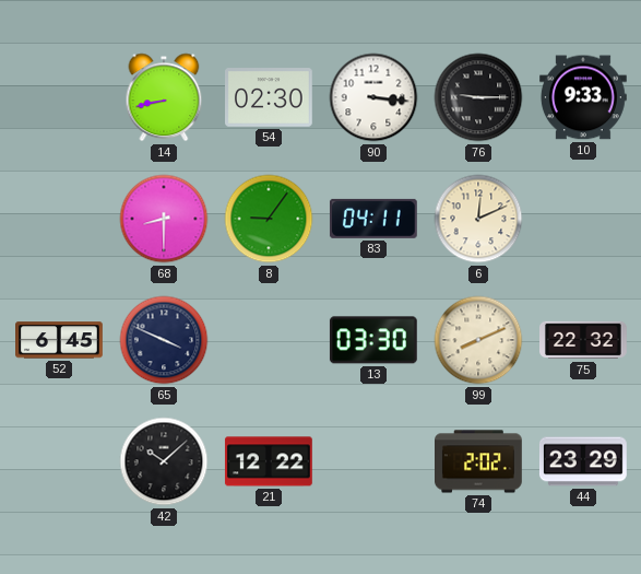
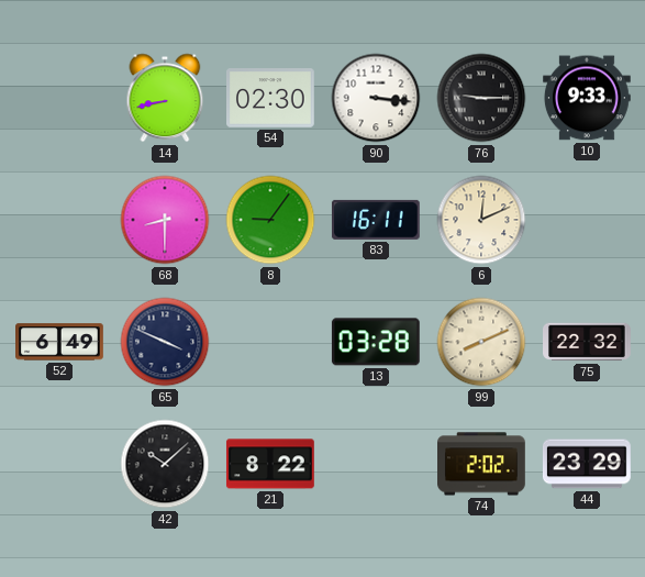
83: 04:11 -> 16:11
52: 6:45 -> 6:49
13: 03:30 -> 03:28
21: 12:22 -> 8:22
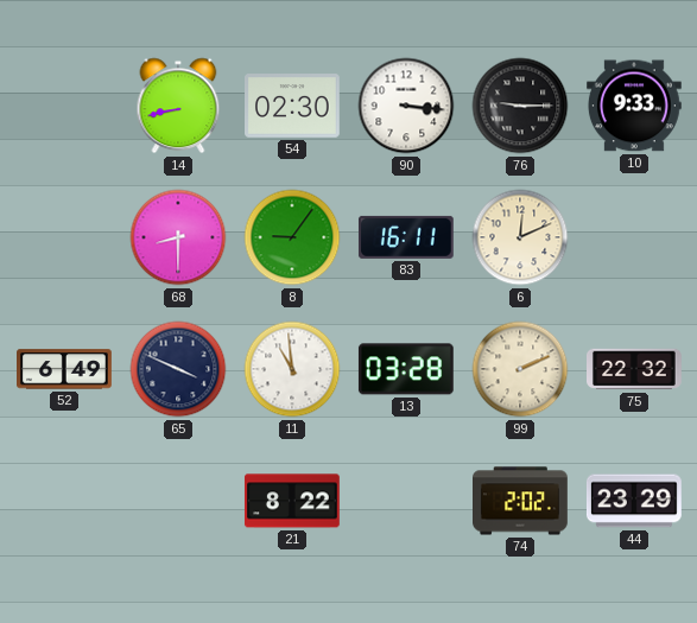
11: none -> 10:59
99: 8:11 -> 2:11
42: 10:08 -> none
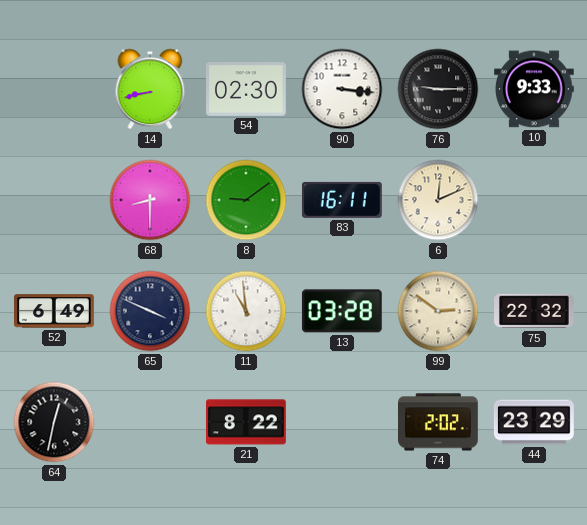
8: 9:06 -> 9:09
99: 2:11 -> 2:51
64: none -> 12:32
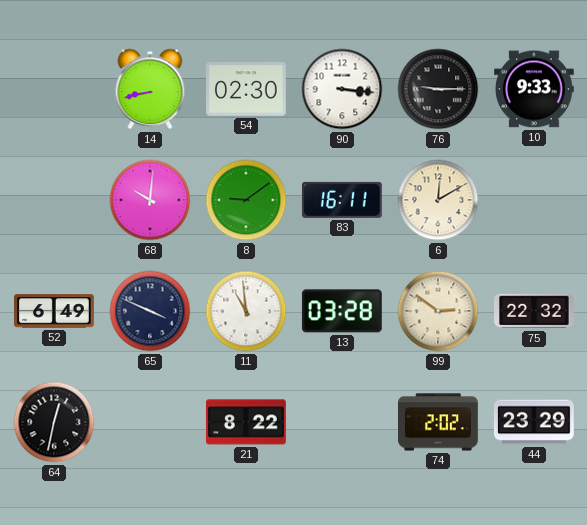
68: 8:30 -> 10:01
6: 12:11 -> 12:10
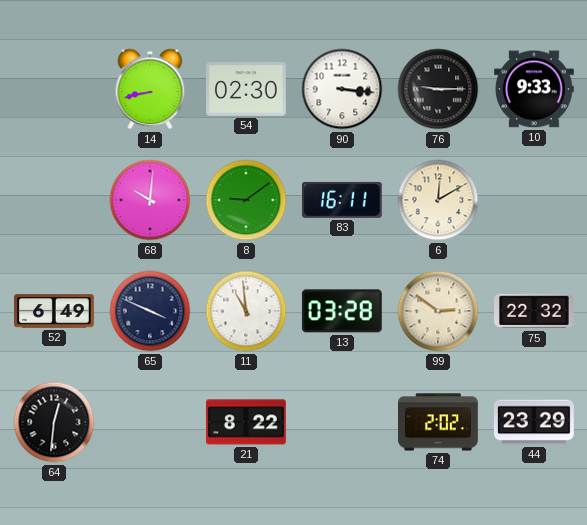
64: 12:32 -> 12:31
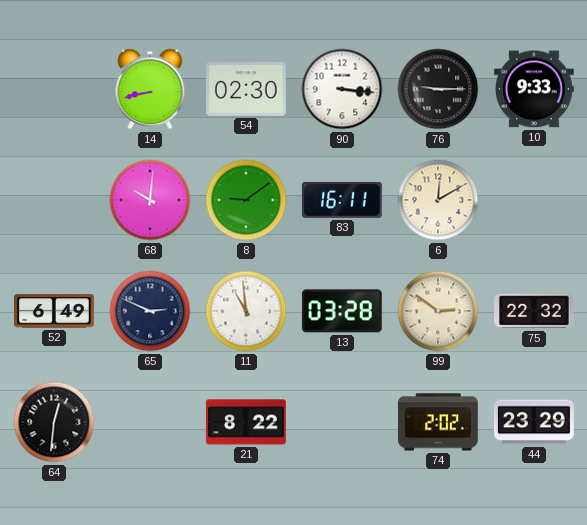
65: 3:49 -> 2:49
